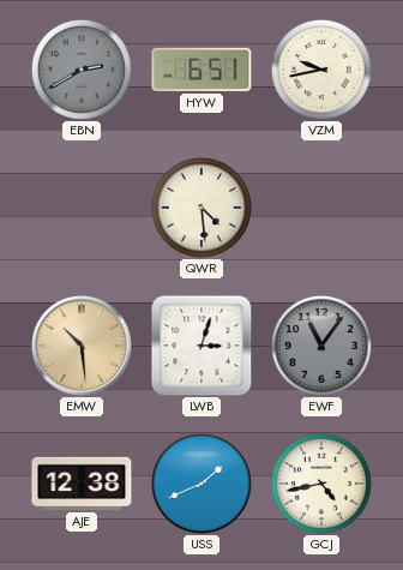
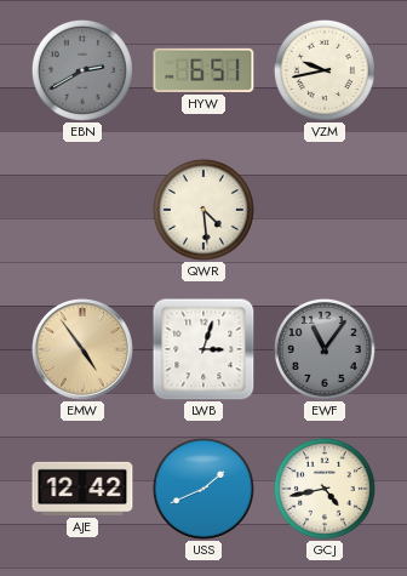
EMW: 10:29 -> 4:54
AJE: 12:38 -> 12:42
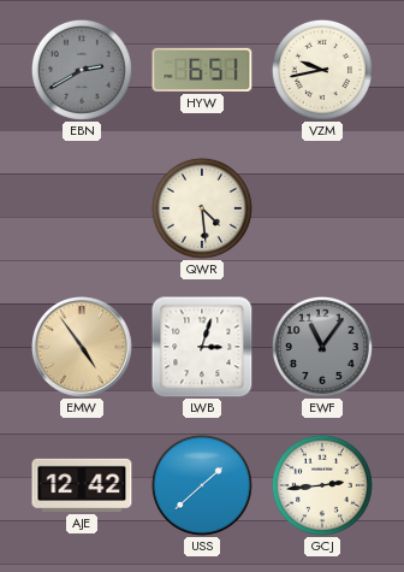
USS: 1:41 -> 1:38
GCJ: 4:43 -> 2:44
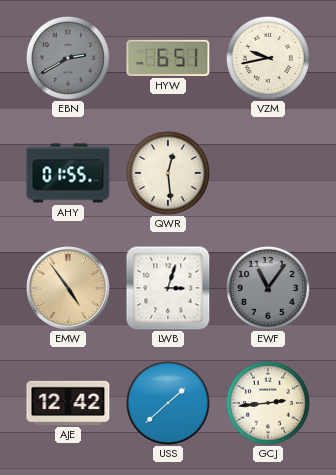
AHY: none -> 01:55
QWR: 4:29 -> 12:29
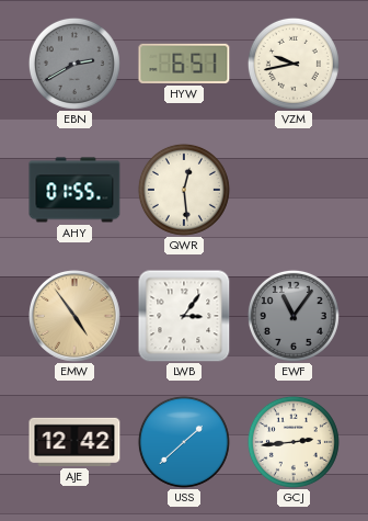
LWB: 3:03 -> 3:06
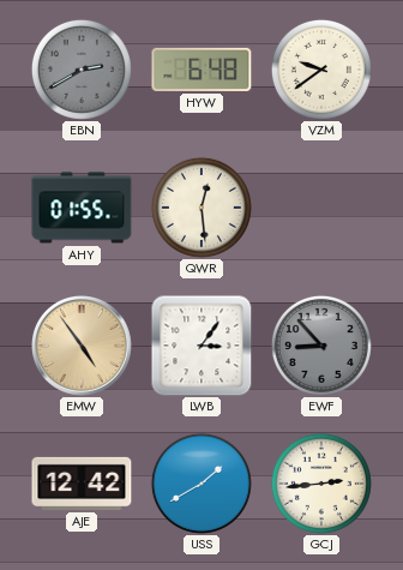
HYW: 6:51 -> 6:48
VZM: 9:43 -> 9:39
EWF: 11:06 -> 8:53
USS: 1:38 -> 1:40
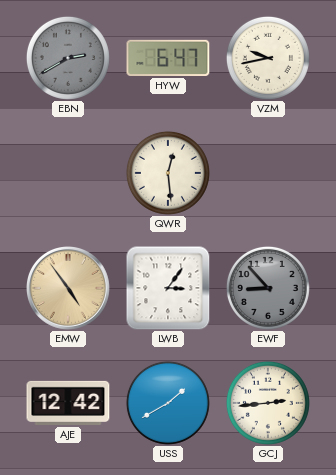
HYW: 6:48 -> 6:47
VZM: 9:39 -> 9:43
AHY: 01:55 -> none
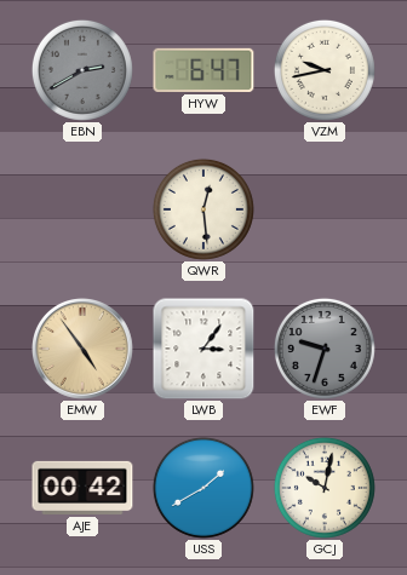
EWF: 8:53 -> 9:33
AJE: 12:42 -> 00:42
GCJ: 2:44 -> 10:02
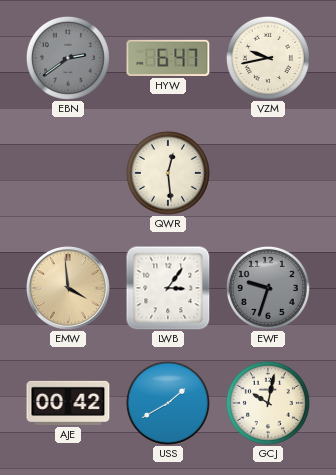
EBN: 2:40 -> 2:39
EMW: 4:54 -> 3:59
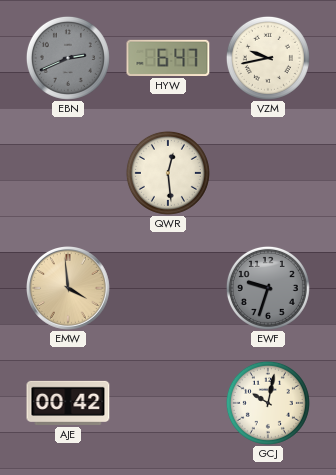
EBN: 2:39 -> 2:41
LWB: 3:06 -> none
USS: 1:40 -> none
